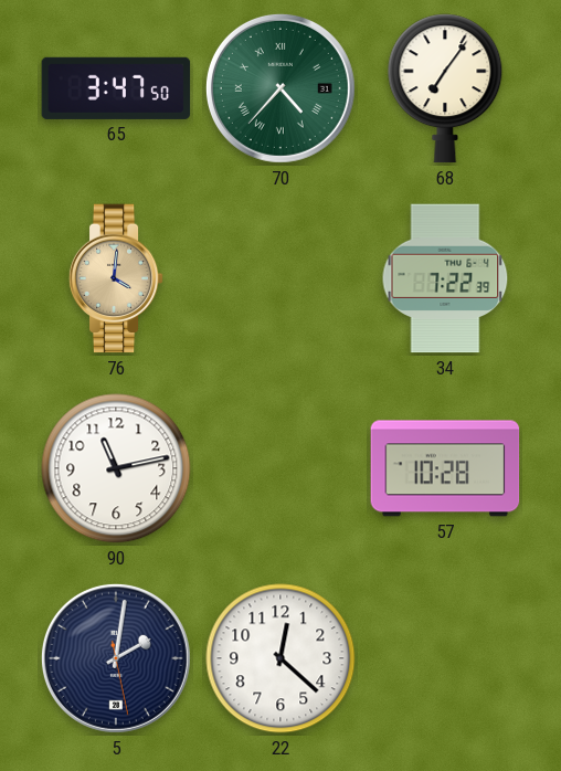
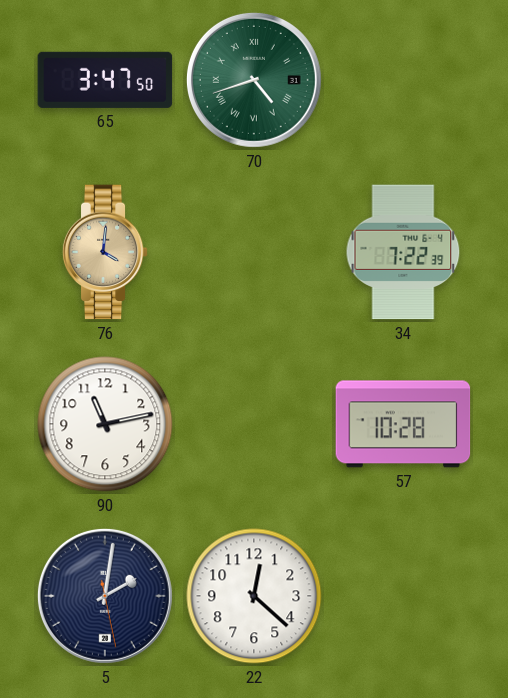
70: 4:37 -> 4:42
68: 7:06 -> none
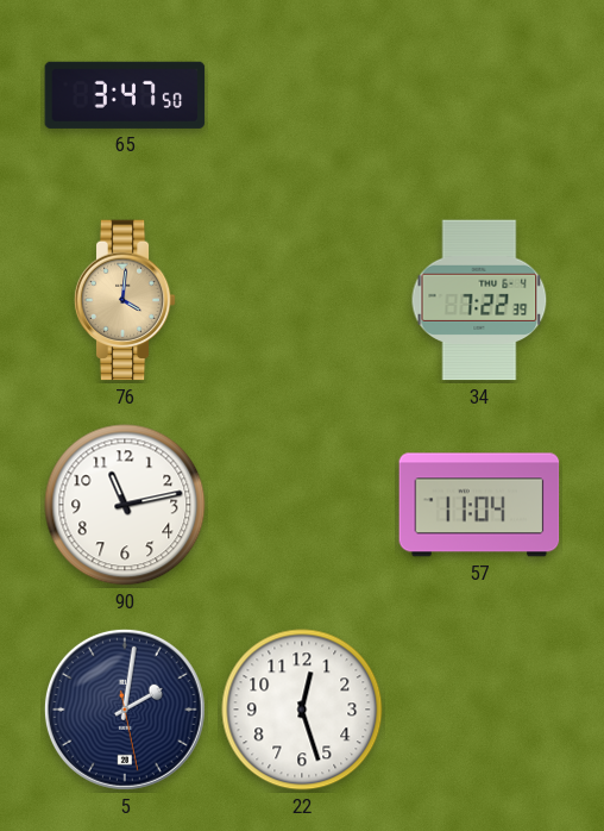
70: 4:42 -> none
57: 10:28 -> 11:04
22: 12:22 -> 12:27
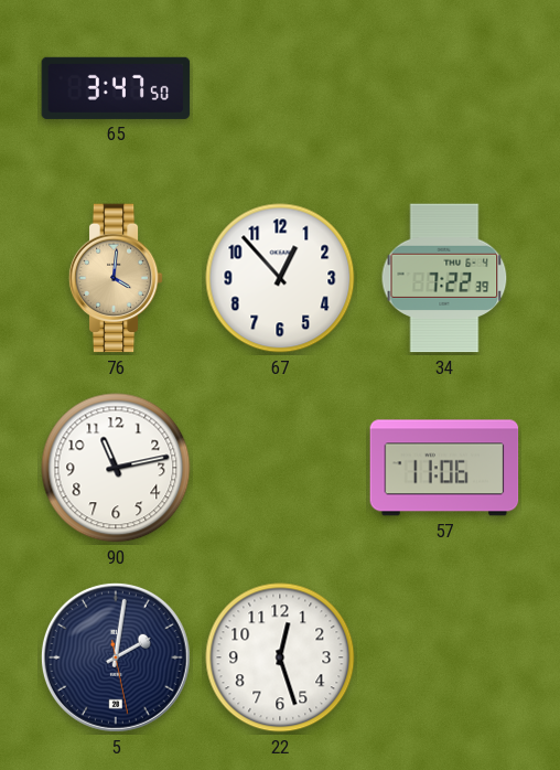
67: none -> 12:53
57: 11:04 -> 11:06
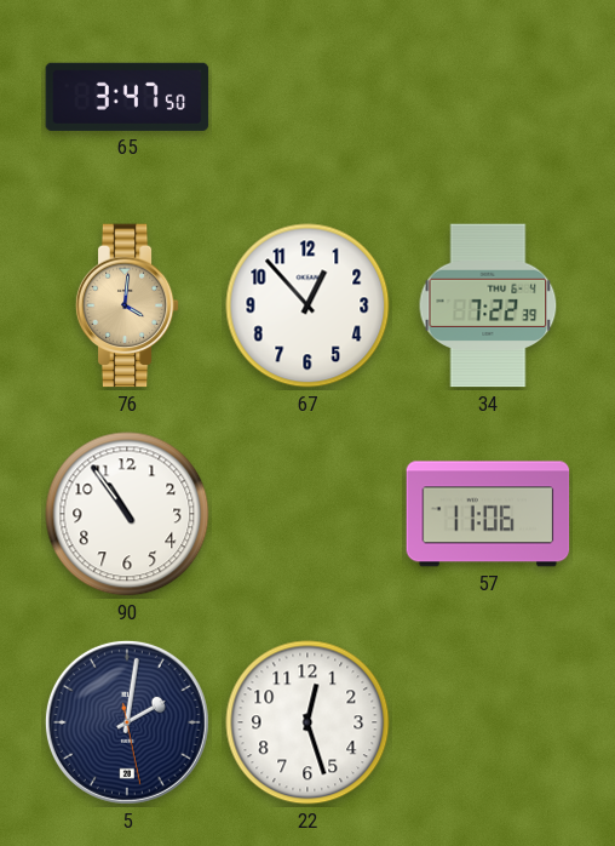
90: 11:13 -> 10:54
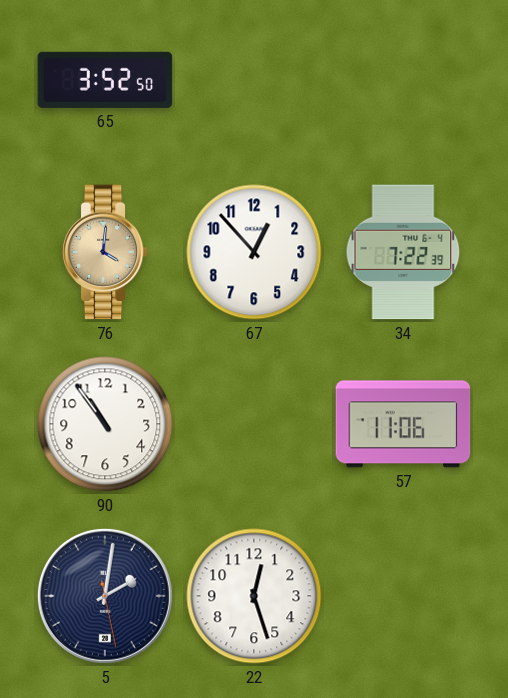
65: 3:47 -> 3:52
